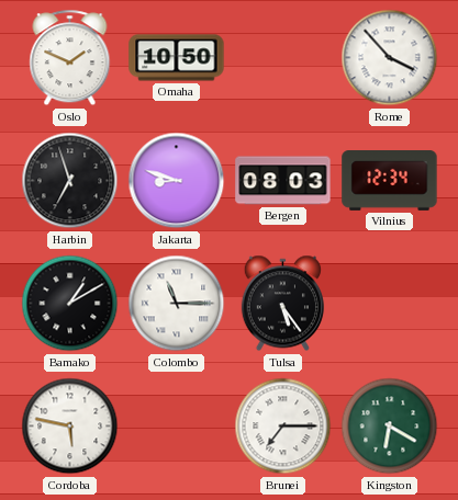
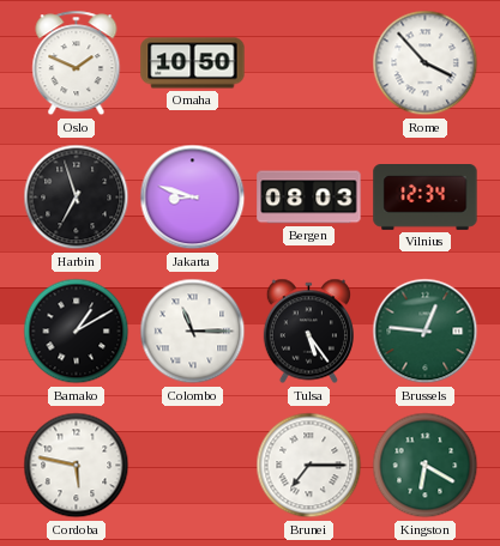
Brussels: none -> 12:46
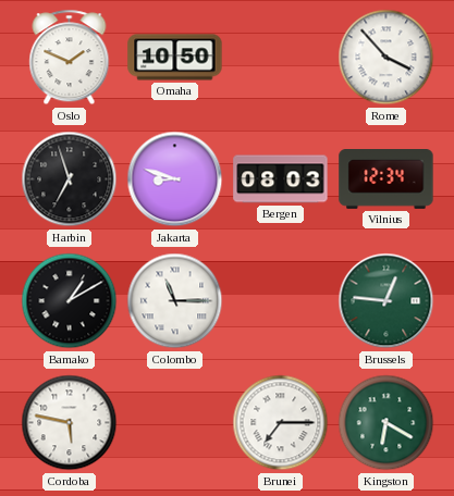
Tulsa: 5:24 -> none
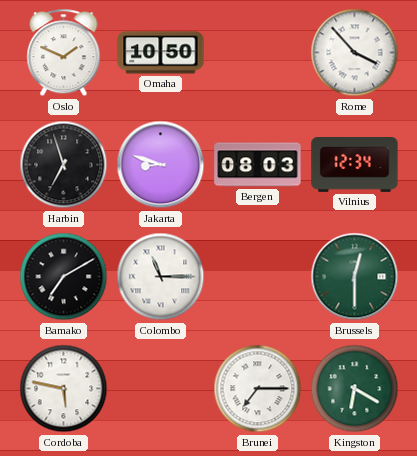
Bamako: 1:10 -> 7:10
Brussels: 12:46 -> 12:30
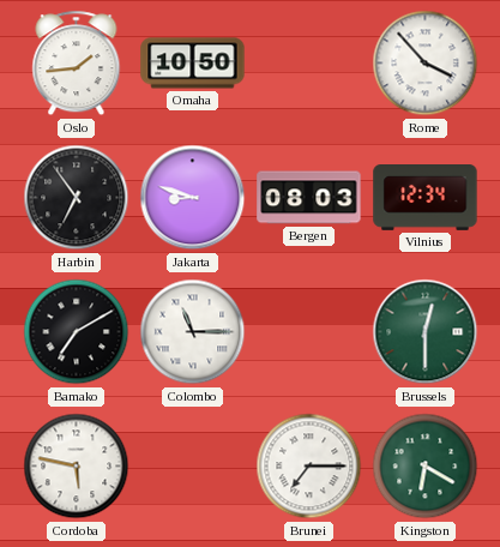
Oslo: 1:49 -> 1:44
Harbin: 6:57 -> 6:54
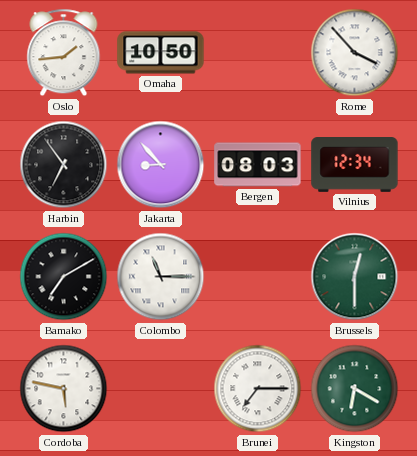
Jakarta: 8:48 -> 8:53
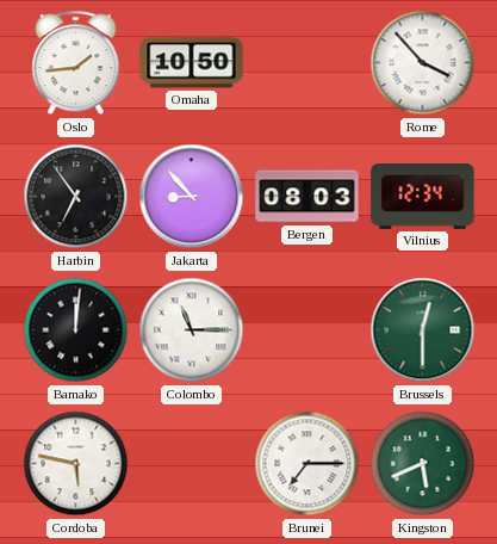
Bamako: 7:10 -> 12:01
Kingston: 6:20 -> 5:41
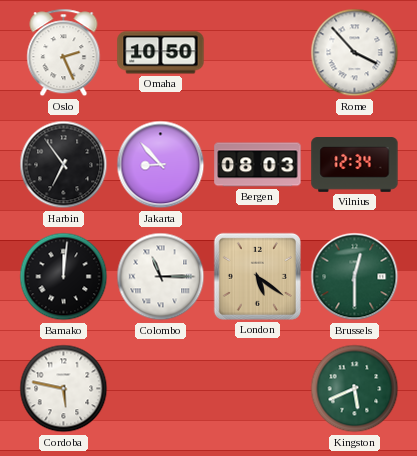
Oslo: 1:44 -> 2:26
London: none -> 5:21
Brunei: 7:15 -> none
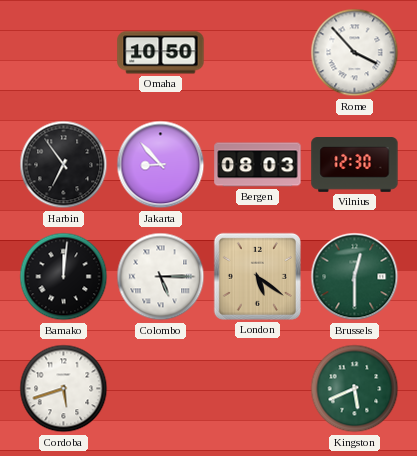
Oslo: 2:26 -> none
Vilnius: 12:34 -> 12:30
Colombo: 11:15 -> 5:15
Cordoba: 5:47 -> 5:42
